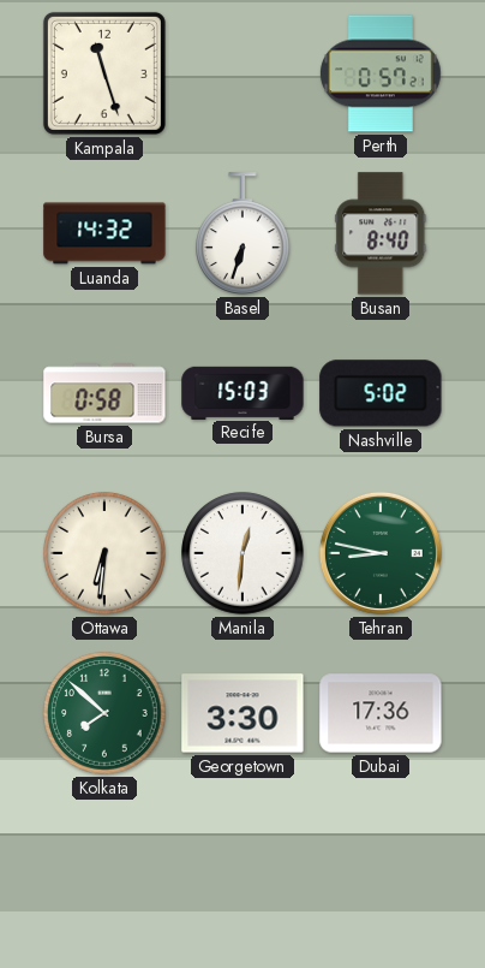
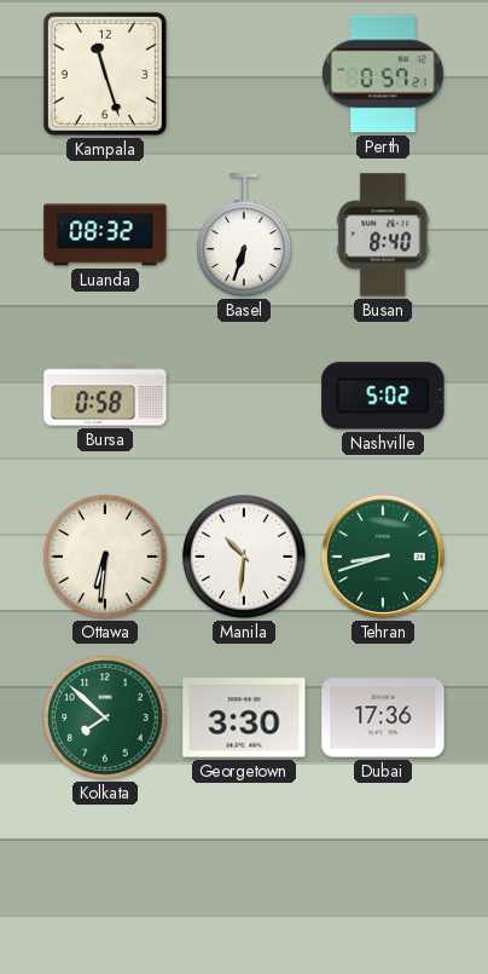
Luanda: 14:32 -> 08:32
Recife: 15:03 -> none
Manila: 12:31 -> 10:31
Tehran: 8:47 -> 8:42
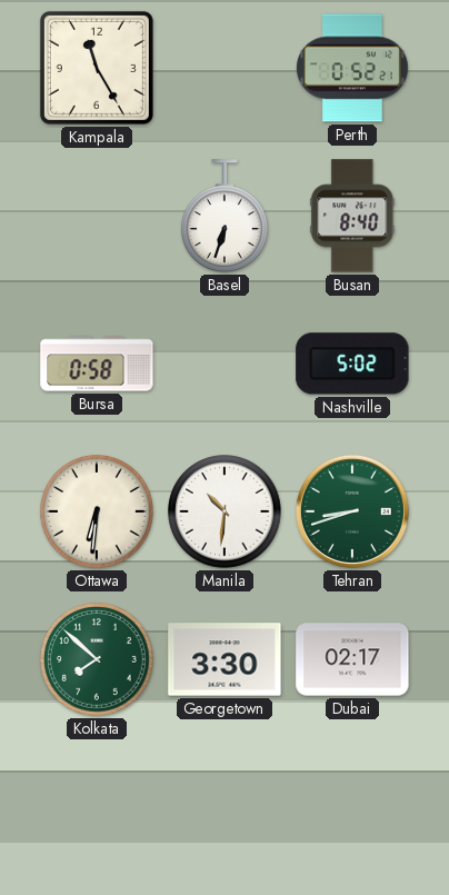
Kampala: 11:27 -> 11:25
Perth: 0:57 -> 0:52
Luanda: 08:32 -> none
Dubai: 17:36 -> 02:17
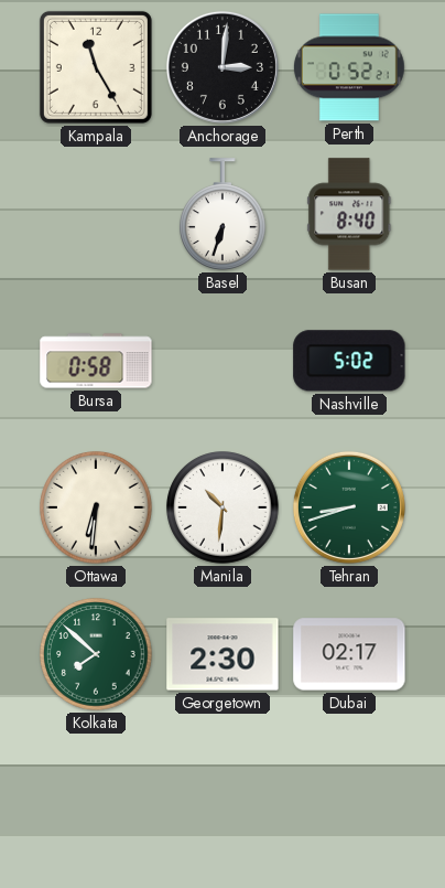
Anchorage: none -> 3:01
Georgetown: 3:30 -> 2:30
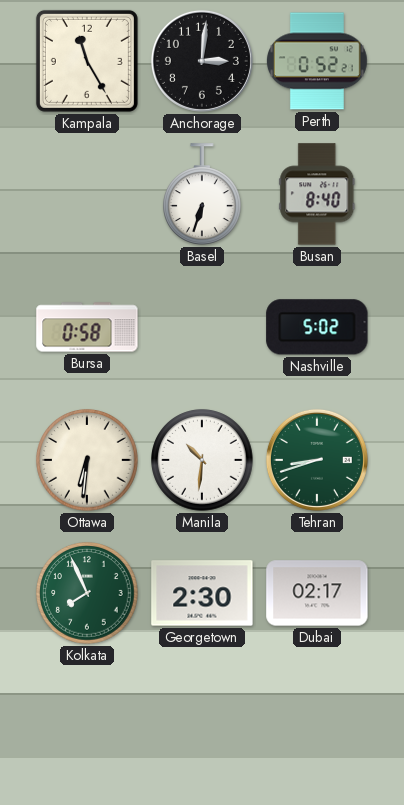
Kolkata: 7:52 -> 7:56
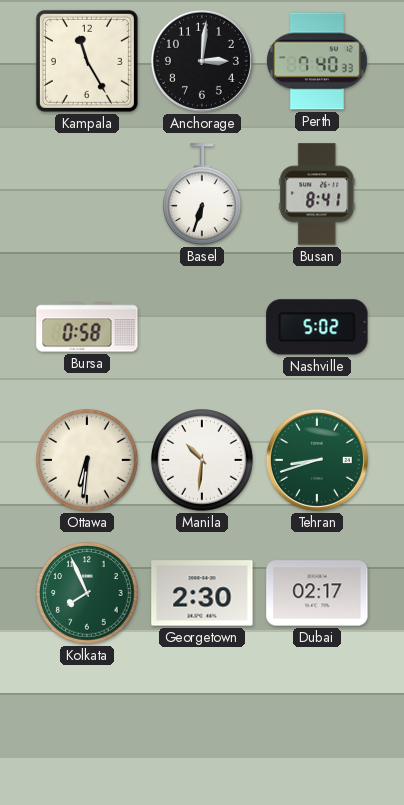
Perth: 0:52 -> 7:40
Busan: 8:40 -> 8:41
